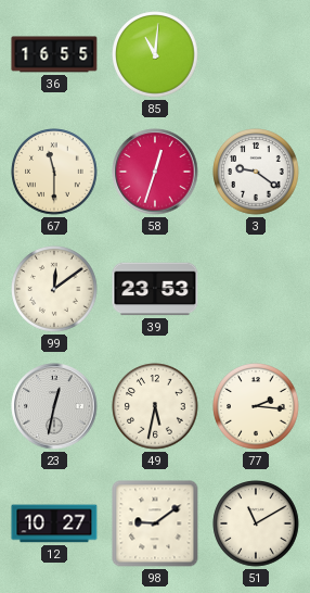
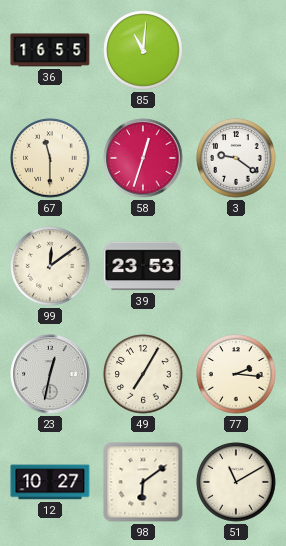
49: 5:32 -> 7:05
98: 9:09 -> 6:09
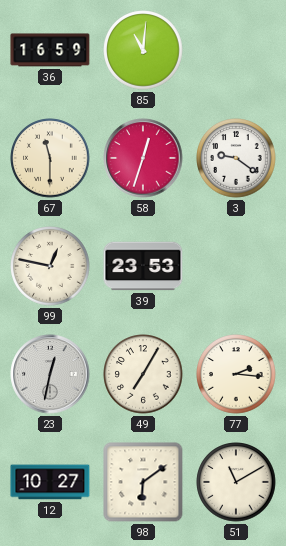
36: 16:55 -> 16:59
99: 12:09 -> 12:47
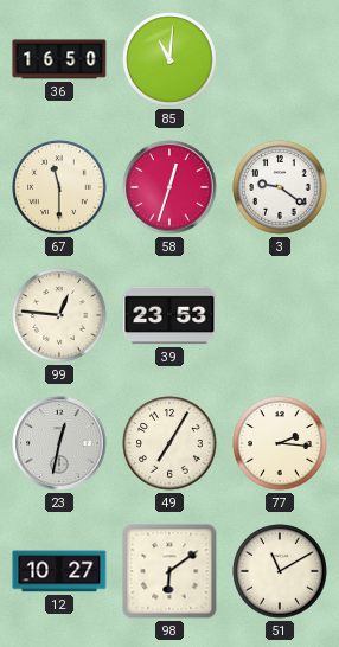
36: 16:59 -> 16:50
99: 12:47 -> 12:46
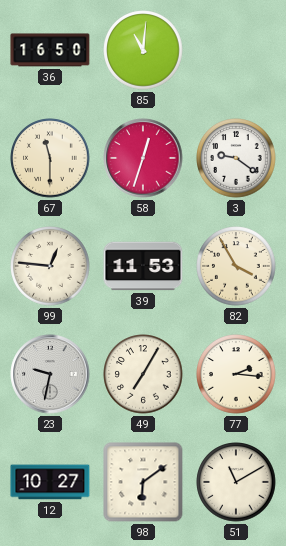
39: 23:53 -> 11:53
82: none -> 3:55
23: 12:32 -> 9:32
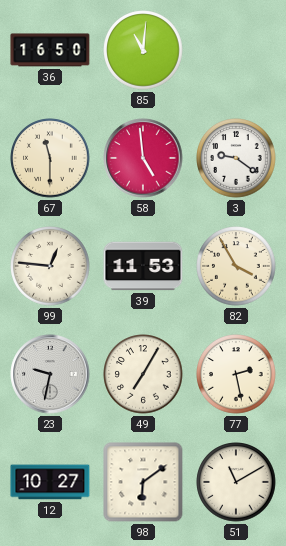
58: 12:33 -> 4:59
77: 2:16 -> 2:28
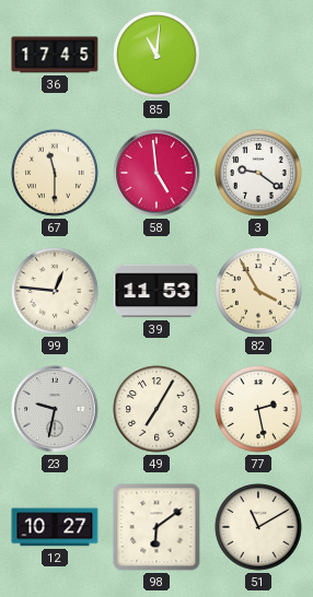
36: 16:50 -> 17:45
